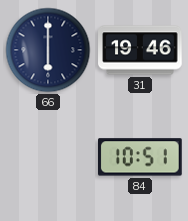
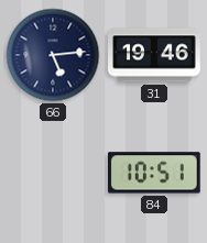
66: 6:00 -> 5:14
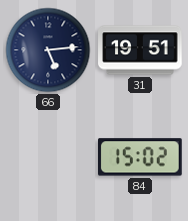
31: 19:46 -> 19:51
84: 10:51 -> 15:02
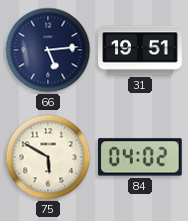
75: none -> 5:50
84: 15:02 -> 04:02
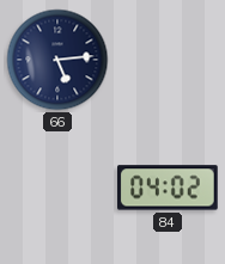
31: 19:51 -> none
75: 5:50 -> none
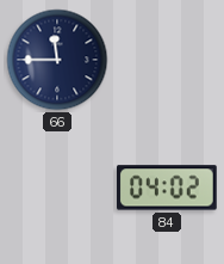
66: 5:14 -> 11:45
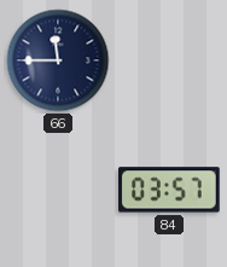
84: 04:02 -> 03:57
